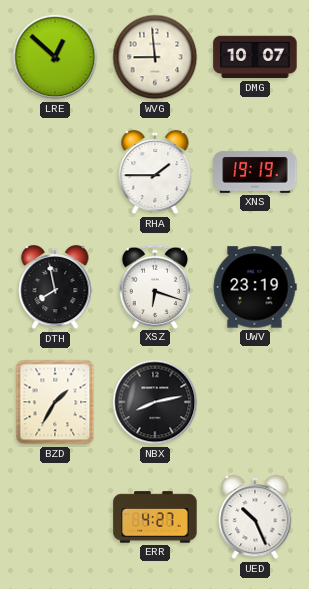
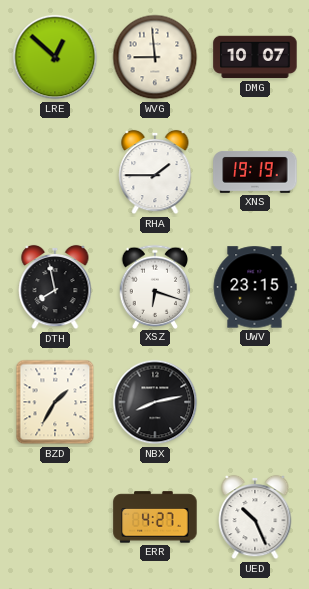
UWV: 23:19 -> 23:15
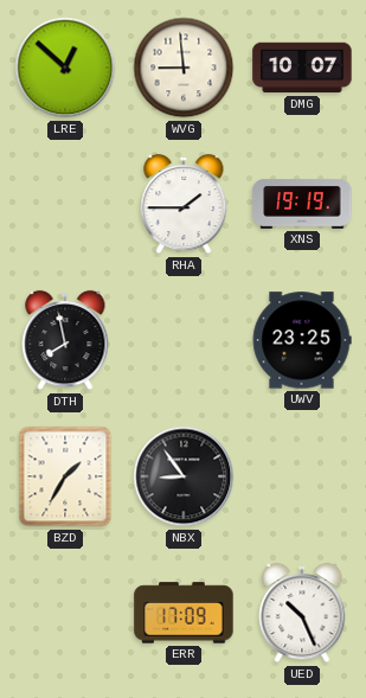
XSZ: 6:18 -> none
UWV: 23:15 -> 23:25
NBX: 8:13 -> 8:54
ERR: 4:27 -> 17:09
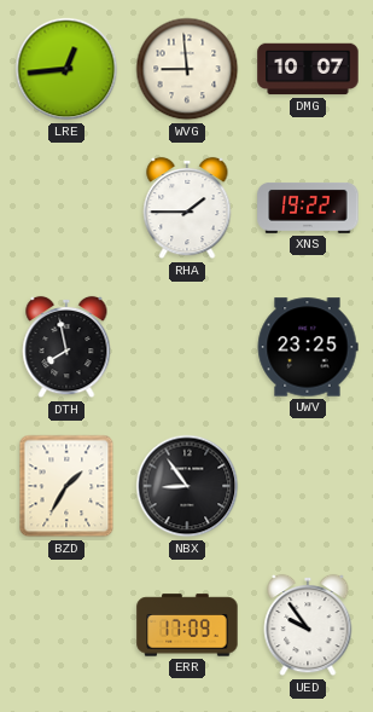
LRE: 12:52 -> 12:44
XNS: 19:19 -> 19:22
UED: 10:26 -> 9:54
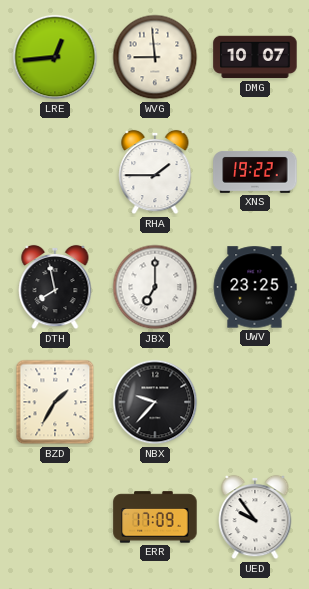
JBX: none -> 7:00
NBX: 8:54 -> 9:37
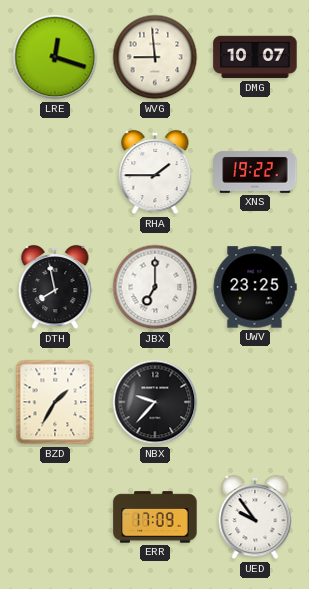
LRE: 12:44 -> 12:18
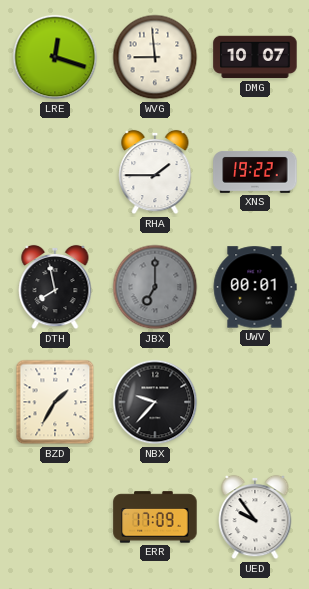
JBX dial: white -> grey
UWV: 23:25 -> 00:01
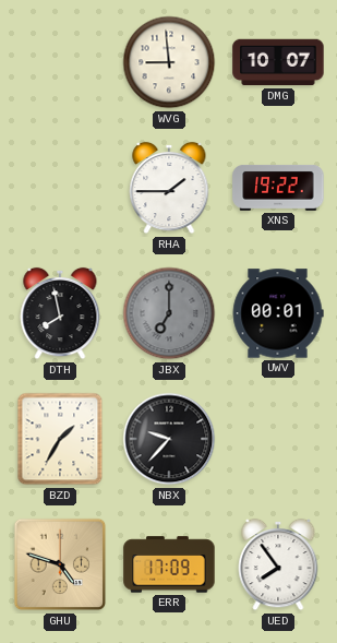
LRE: 12:18 -> none
GHU: none -> 4:48
UED: 9:54 -> 7:54
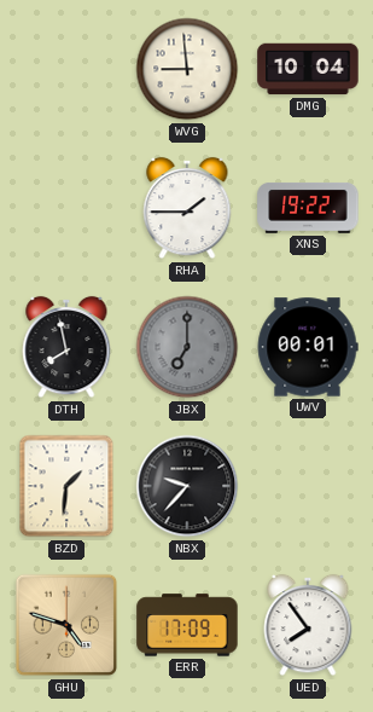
DMG: 10:07 -> 10:04
BZD: 1:35 -> 1:31
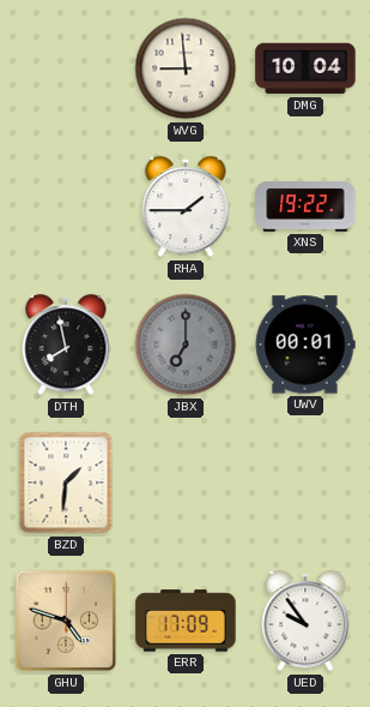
NBX: 9:37 -> none
UED: 7:54 -> 9:54
